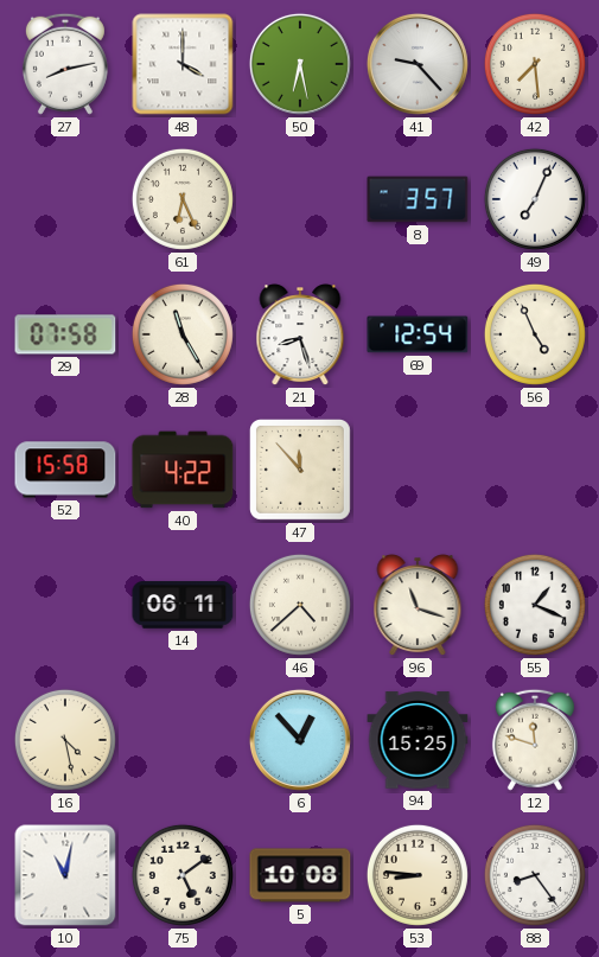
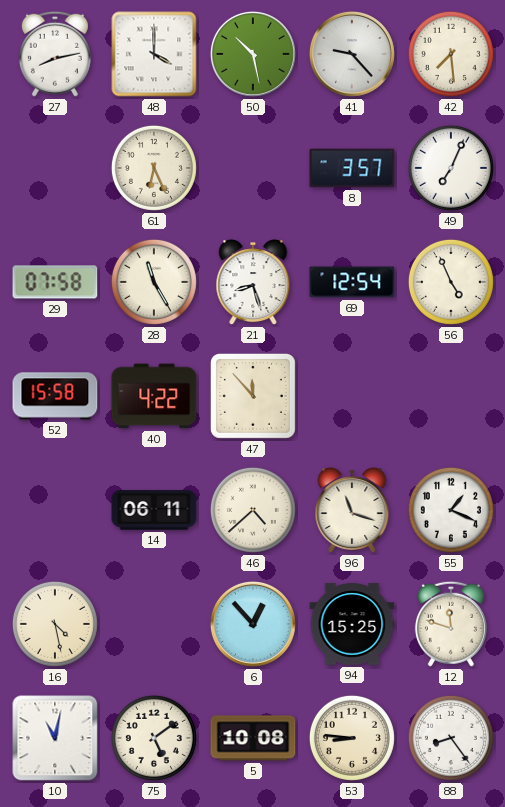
50: 6:28 -> 10:28
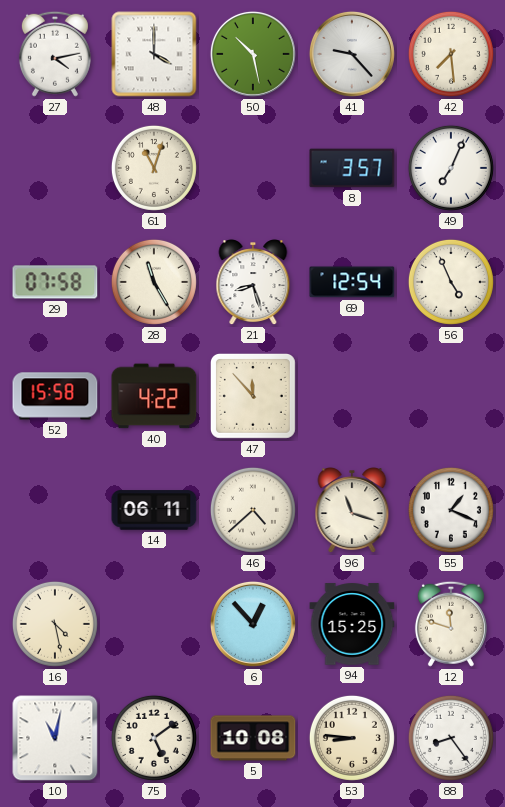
27: 8:13 -> 4:13
61: 6:26 -> 11:03
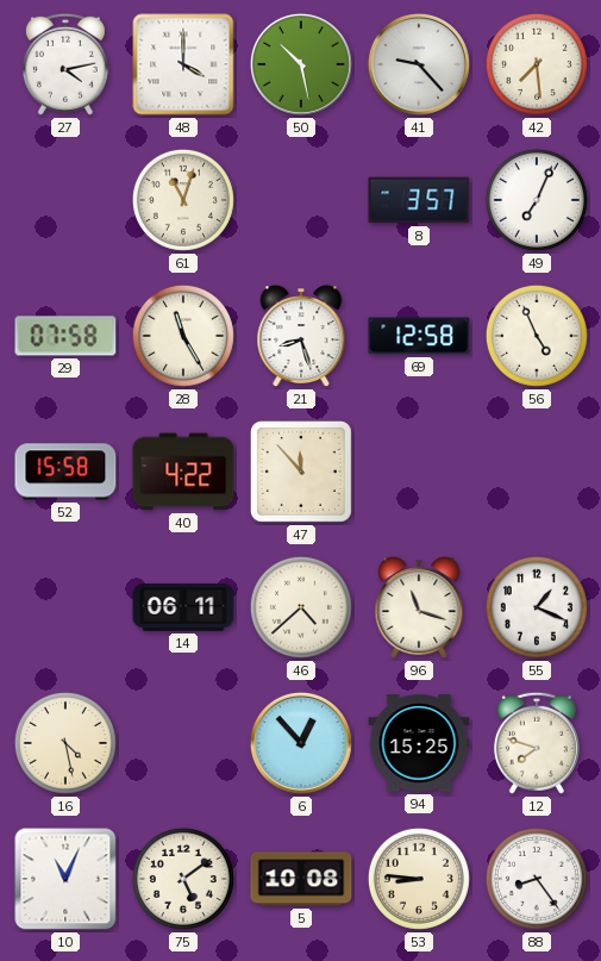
69: 12:54 -> 12:58
12: 11:48 -> 7:48
10: 11:02 -> 11:04
